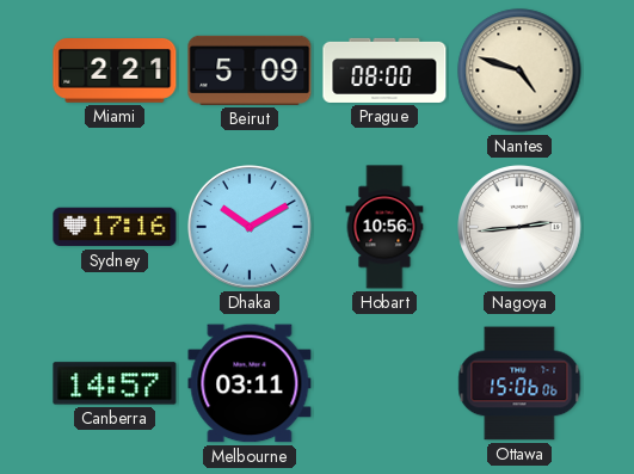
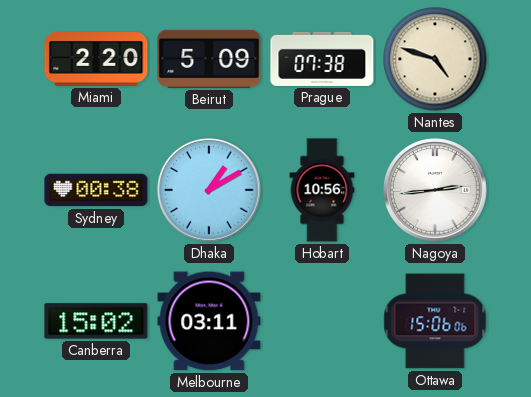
Miami: 2:21 -> 2:20
Prague: 08:00 -> 07:38
Sydney: 17:16 -> 00:38
Dhaka: 10:10 -> 1:10
Canberra: 14:57 -> 15:02
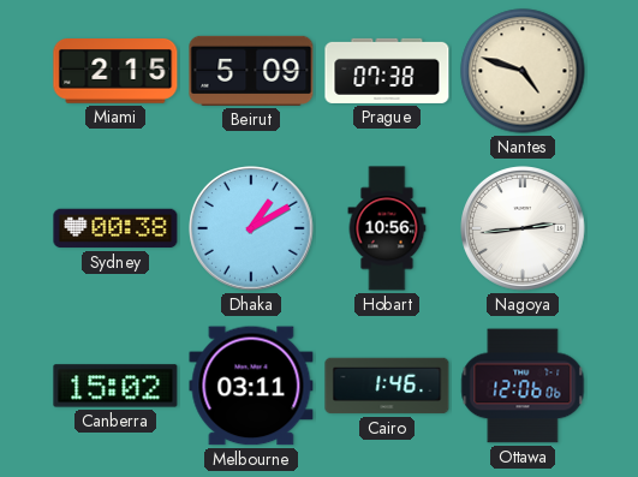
Miami: 2:20 -> 2:15
Cairo: none -> 1:46
Ottawa: 15:06 -> 12:06
